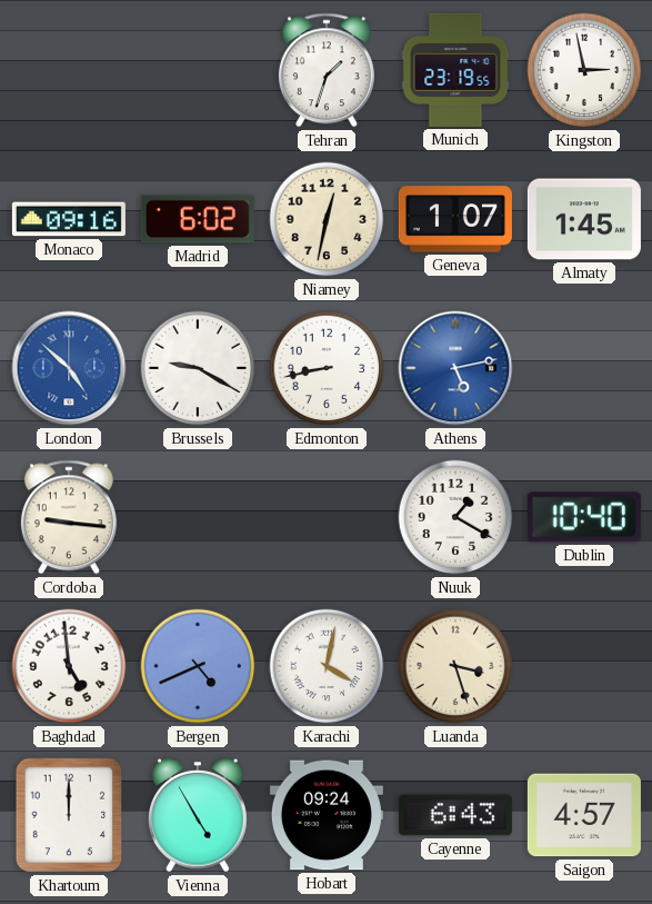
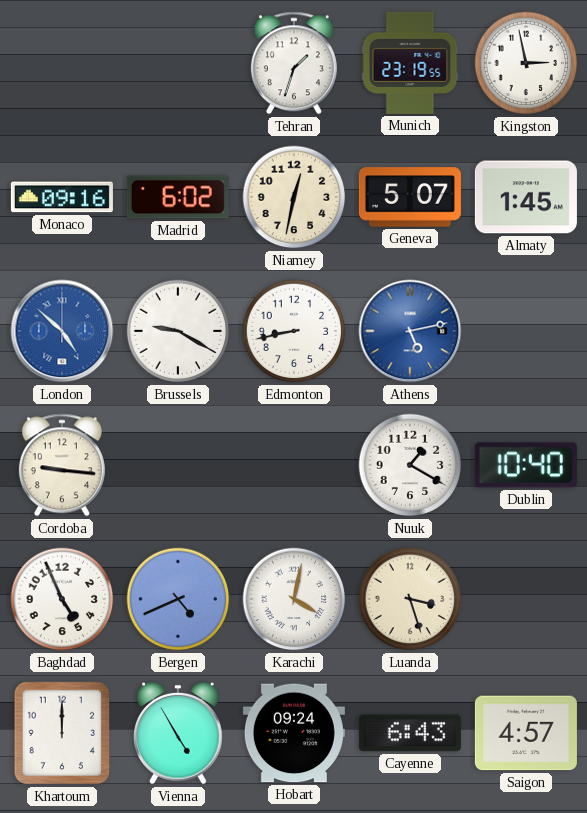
Geneva: 1:07 -> 5:07
Baghdad: 4:59 -> 4:56
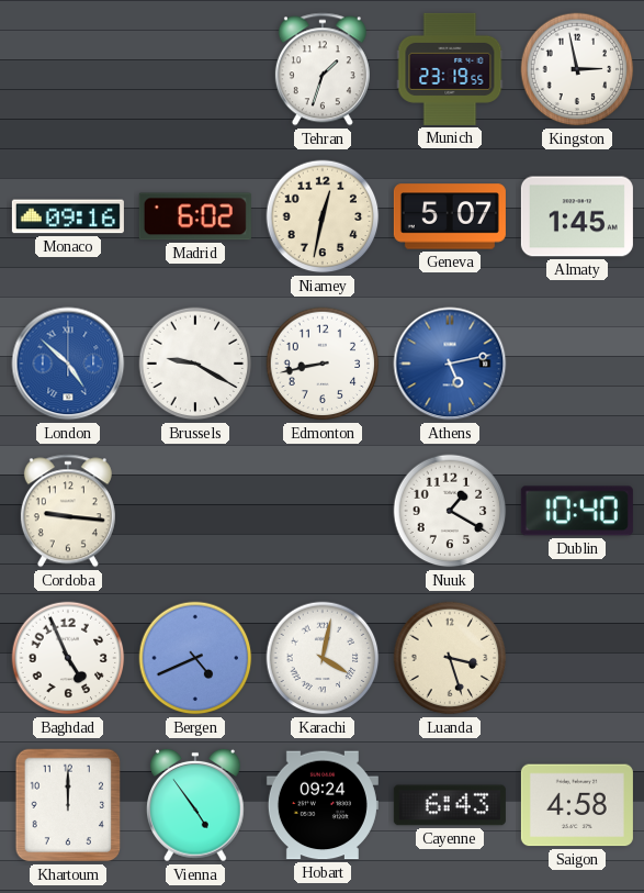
Vienna: 4:55 -> 4:54
Saigon: 4:57 -> 4:58
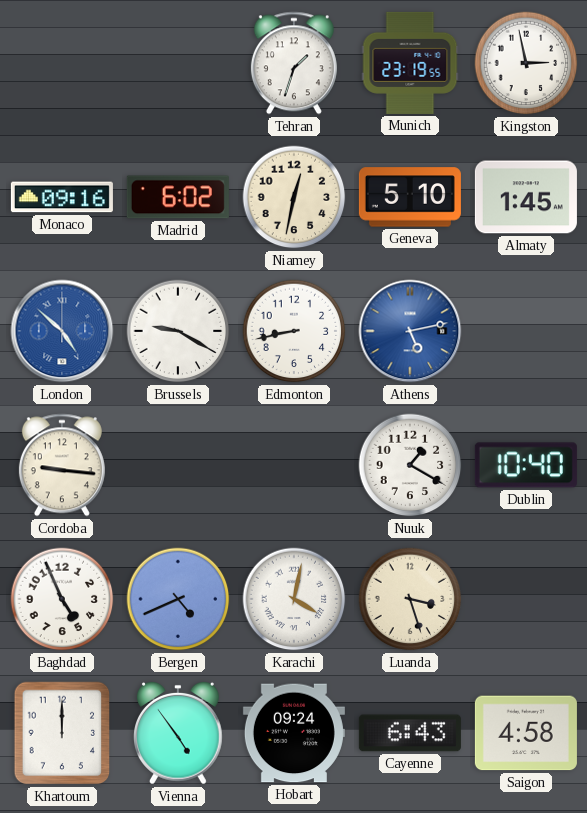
Geneva: 5:07 -> 5:10
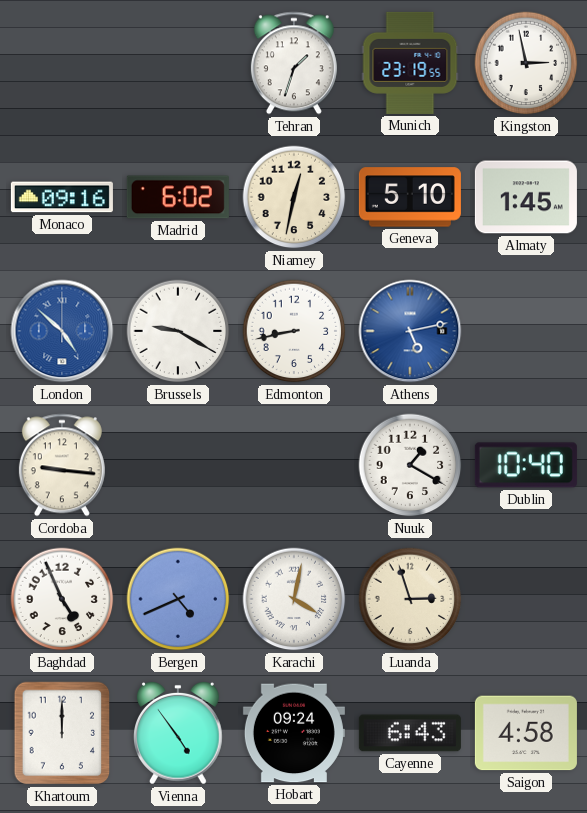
Luanda: 3:27 -> 2:57
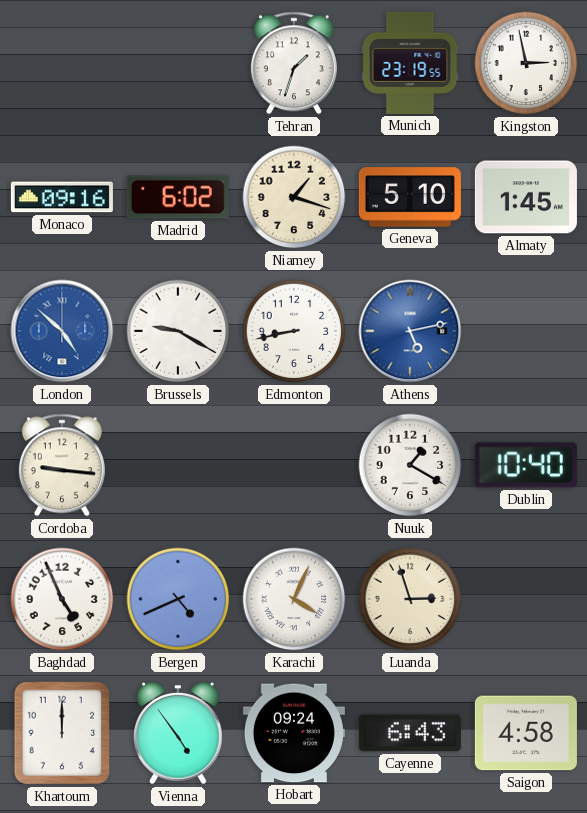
Niamey: 12:32 -> 1:18
Karachi: 4:02 -> 4:04
